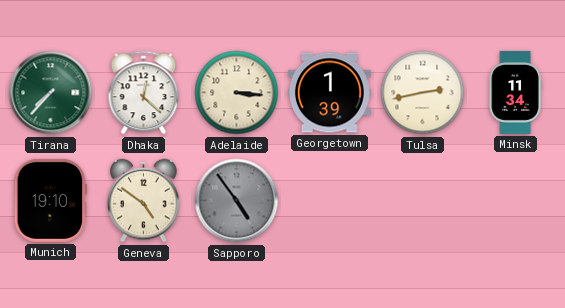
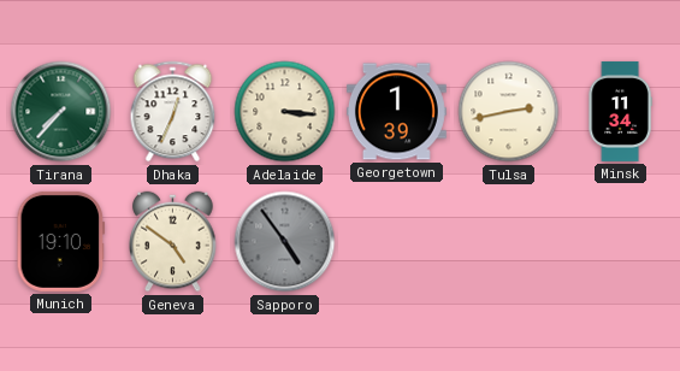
Dhaka: 12:22 -> 12:34
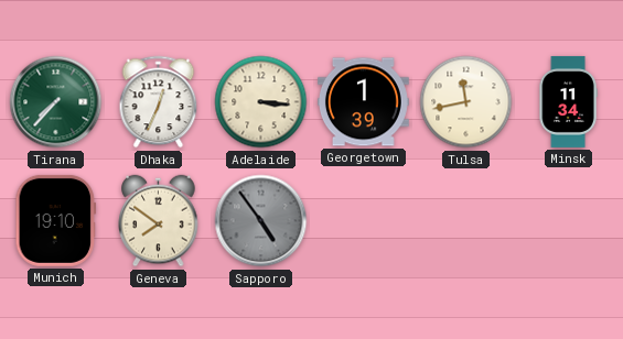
Tulsa: 2:43 -> 11:43
Geneva: 4:51 -> 7:51
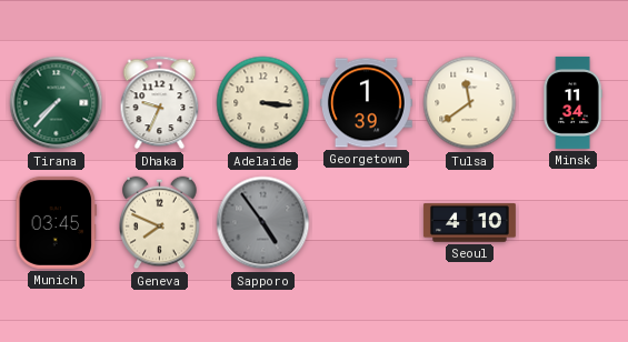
Dhaka: 12:34 -> 9:34
Tulsa: 11:43 -> 11:39
Munich: 19:10 -> 03:45
Geneva: 7:51 -> 7:49
Seoul: none -> 4:10
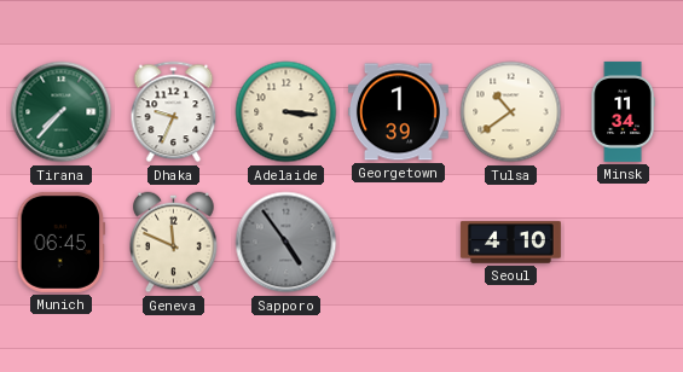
Tulsa: 11:39 -> 10:39
Munich: 03:45 -> 06:45
Geneva: 7:49 -> 11:49
